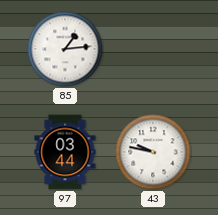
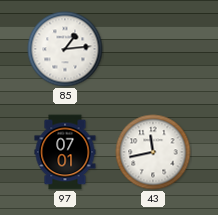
97: 03:44 -> 07:01
43: 9:47 -> 11:43
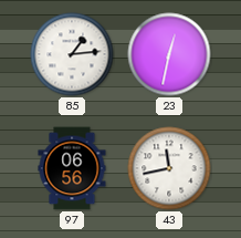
23: none -> 12:32
97: 07:01 -> 06:56
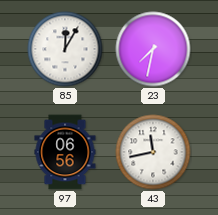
85: 1:14 -> 12:05
23: 12:32 -> 7:32
